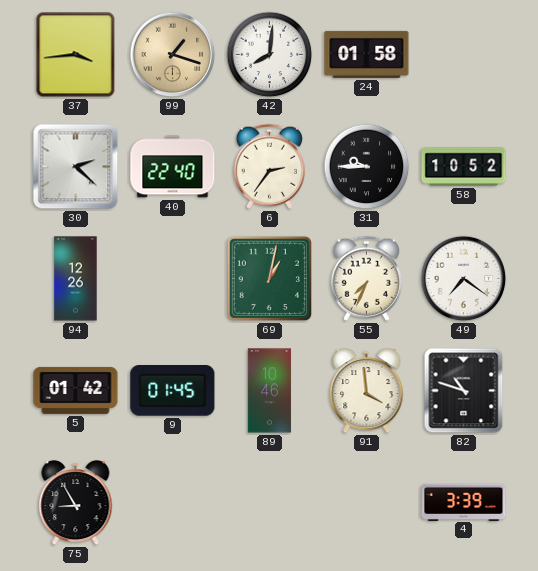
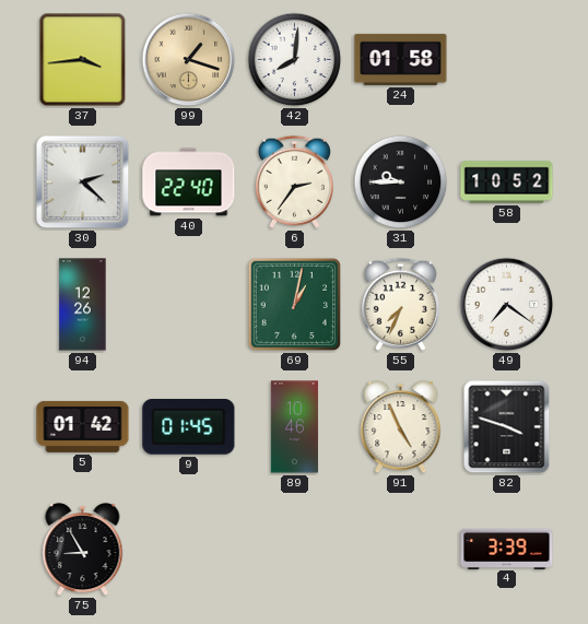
91: 3:59 -> 4:56
82: 10:48 -> 3:48
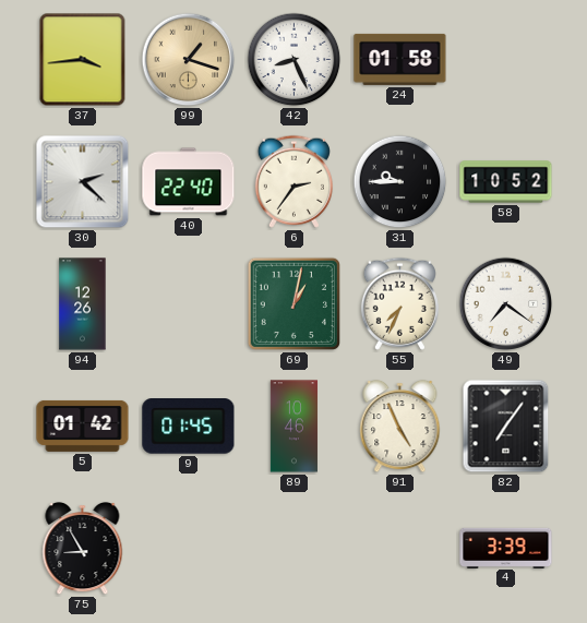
42: 8:01 -> 8:26
82: 3:48 -> 7:06
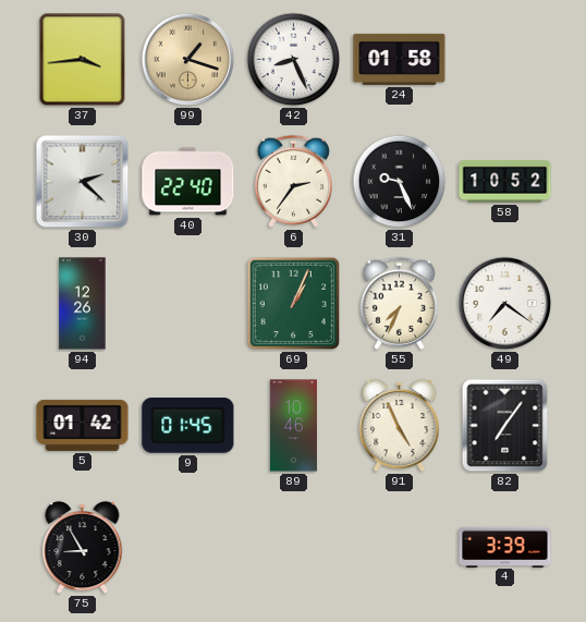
31: 9:45 -> 9:26
69: 1:02 -> 1:04
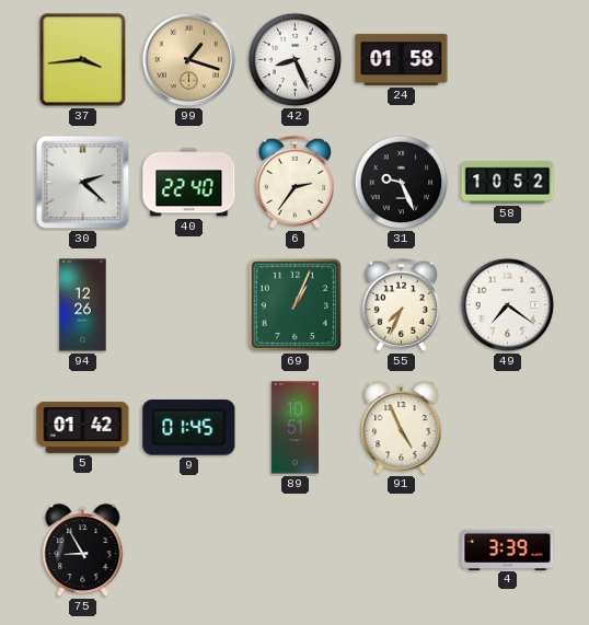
89: 10:46 -> 10:51
82: 7:06 -> none
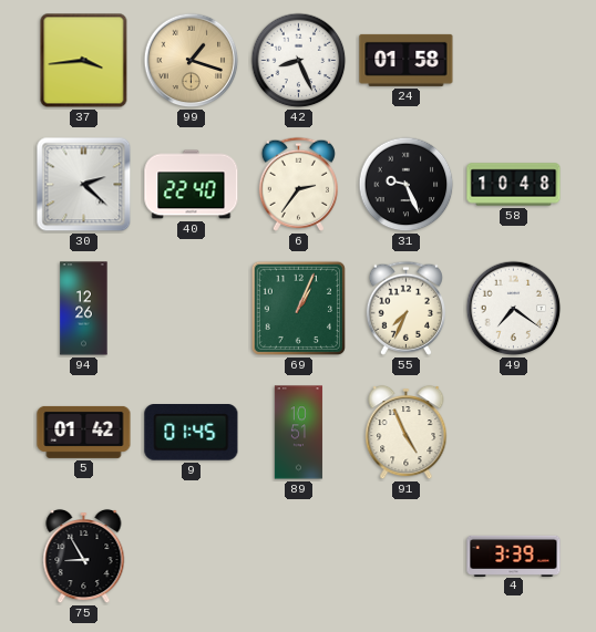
58: 10:52 -> 10:48
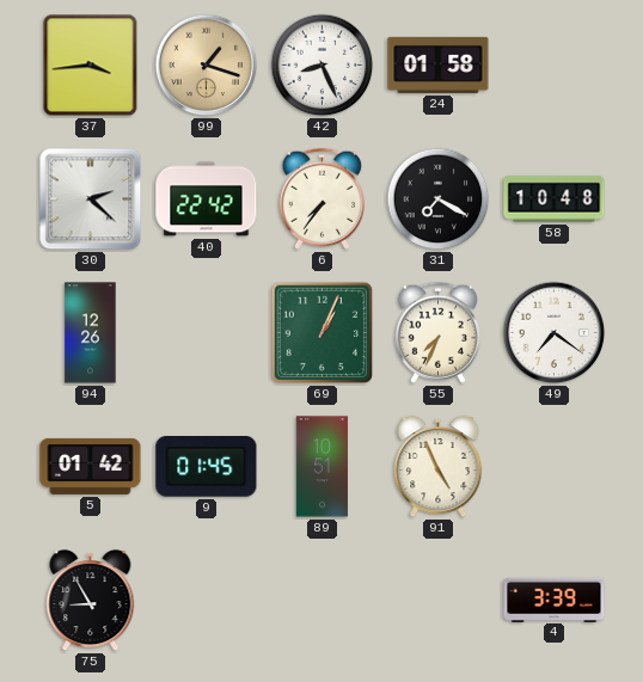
40: 22:40 -> 22:42
6: 2:36 -> 7:36
31: 9:26 -> 7:20
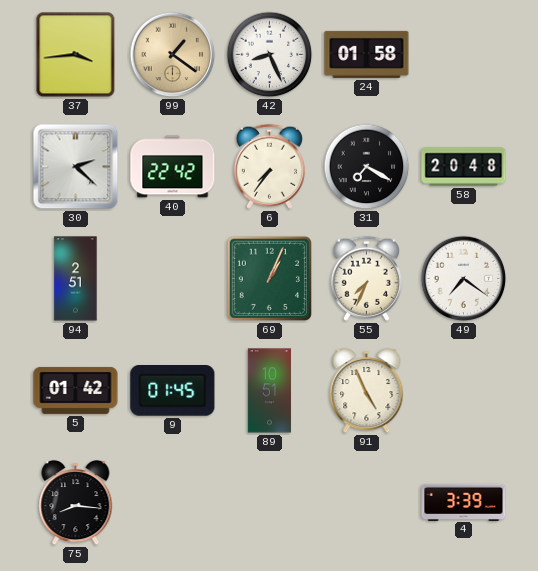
99: 1:18 -> 1:21
58: 10:48 -> 20:48
94: 12:26 -> 2:51
75: 8:55 -> 8:16
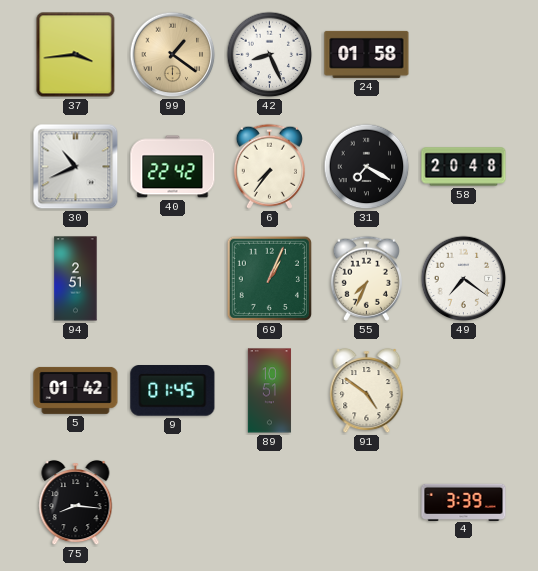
30: 2:22 -> 10:41
91: 4:56 -> 4:51
